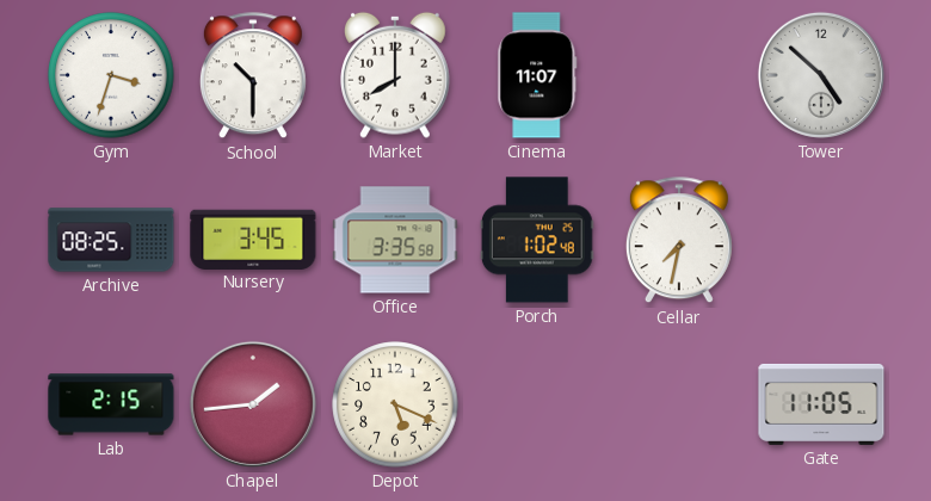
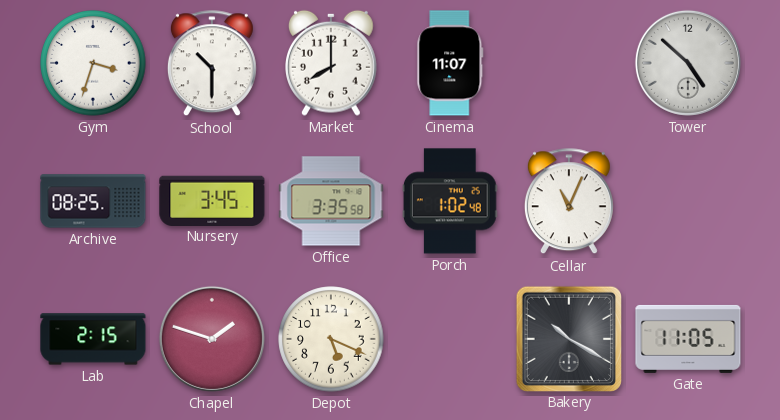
Cellar: 7:32 -> 11:04
Chapel: 1:44 -> 1:48
Bakery: none -> 10:20
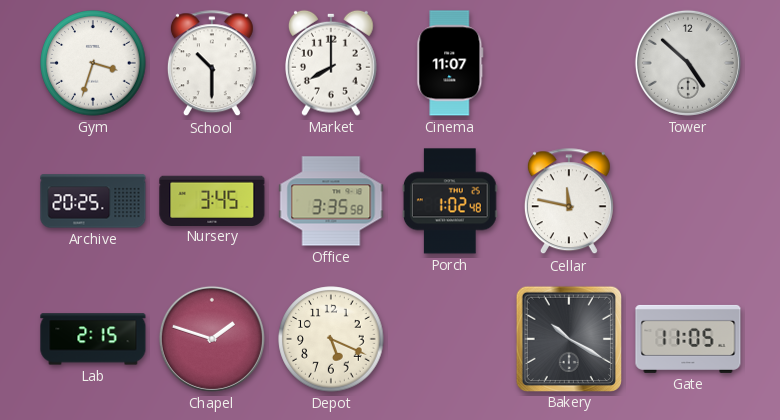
Archive: 08:25 -> 20:25
Cellar: 11:04 -> 11:47
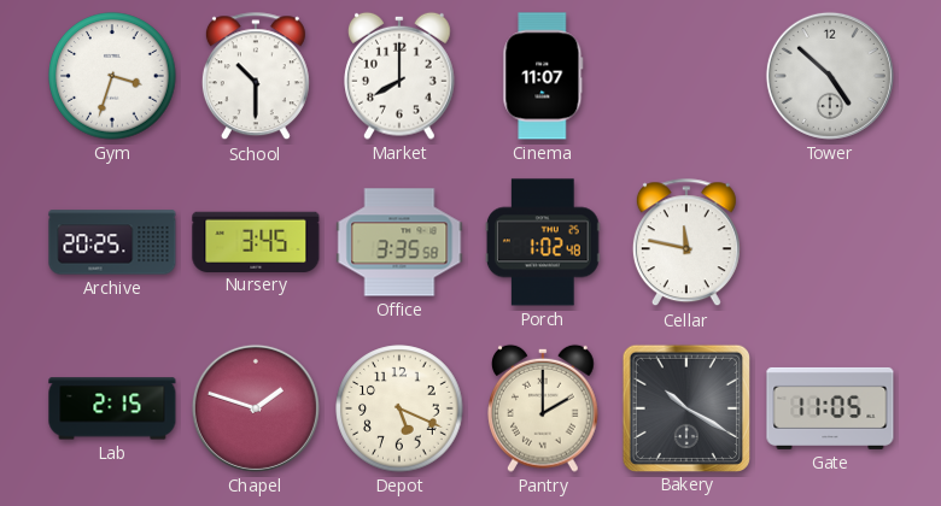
Pantry: none -> 2:00
